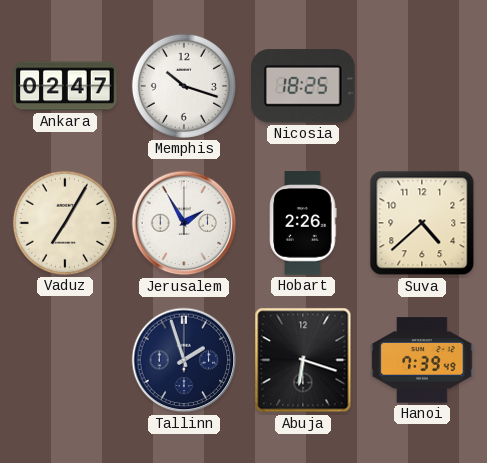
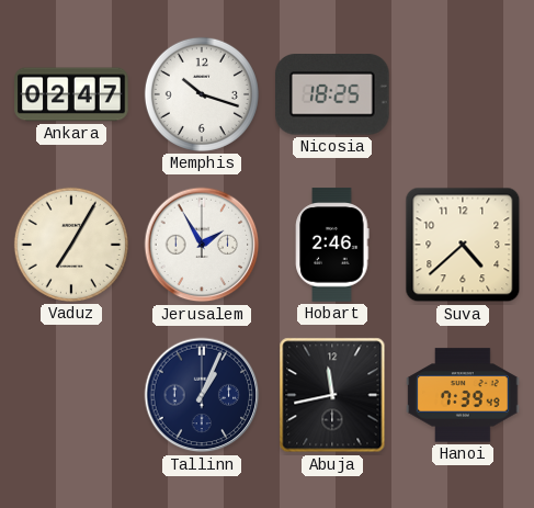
Hobart: 2:26 -> 2:46
Tallinn: 1:57 -> 1:04
Abuja: 6:18 -> 11:43
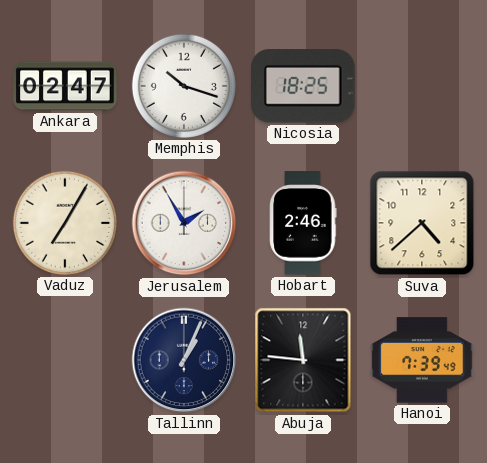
Abuja: 11:43 -> 11:46
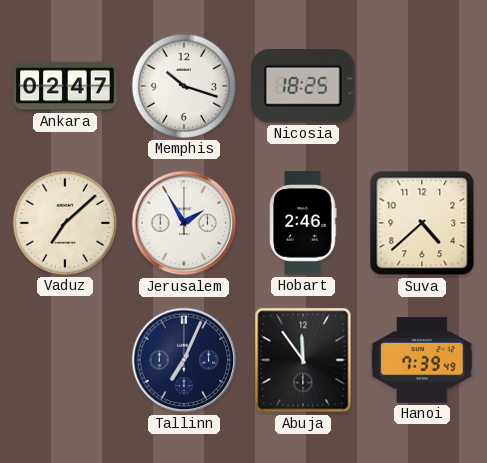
Vaduz: 7:05 -> 7:08
Tallinn: 1:04 -> 7:04
Abuja: 11:46 -> 11:54
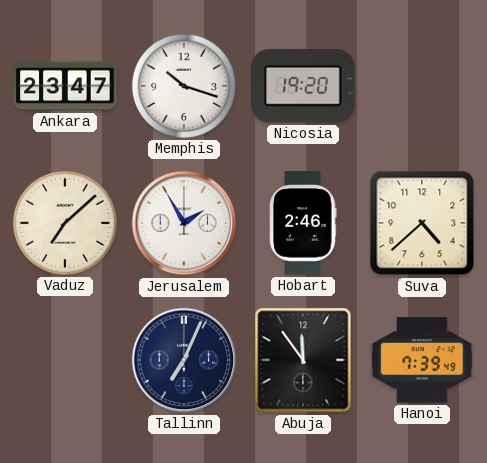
Ankara: 02:47 -> 23:47
Nicosia: 18:25 -> 19:20
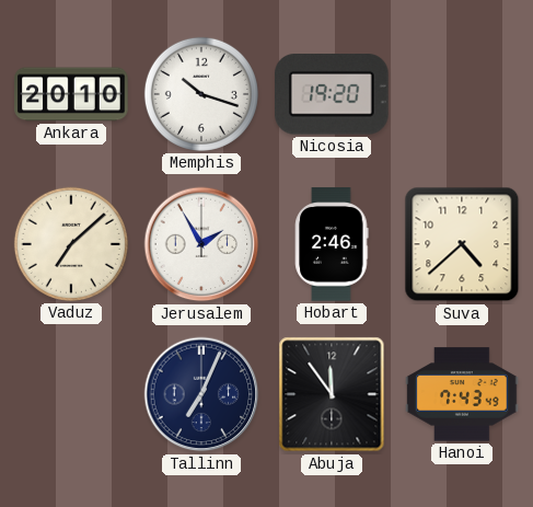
Ankara: 23:47 -> 20:10
Hanoi: 7:39 -> 7:43
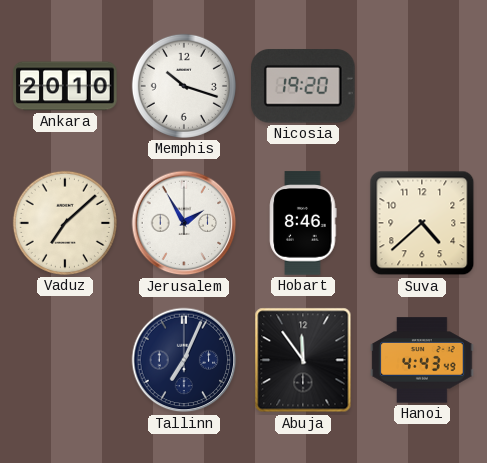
Hobart: 2:46 -> 8:46
Hanoi: 7:43 -> 4:43
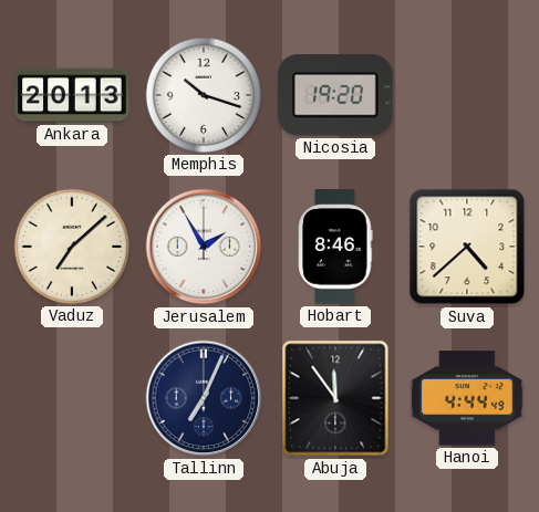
Ankara: 20:10 -> 20:13
Hanoi: 4:43 -> 4:44
